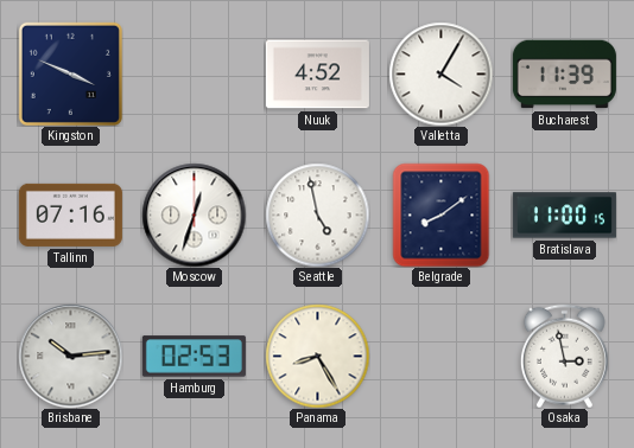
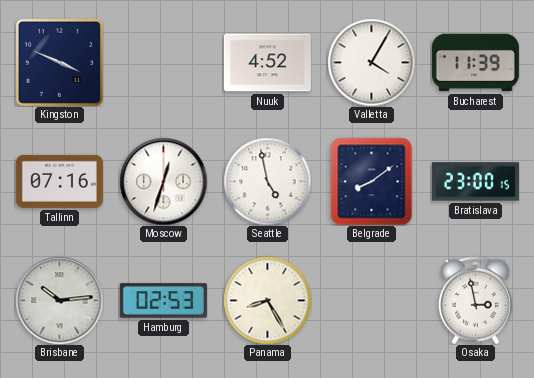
Bratislava: 11:00 -> 23:00
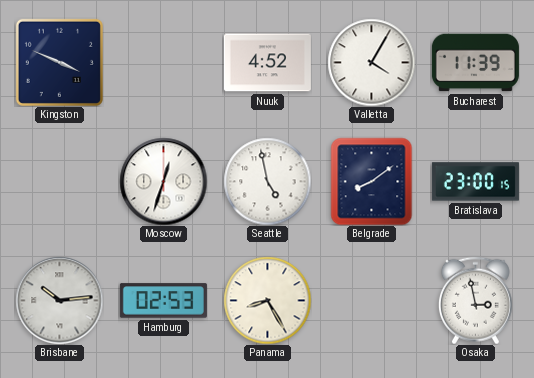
Tallinn: 07:16 -> none
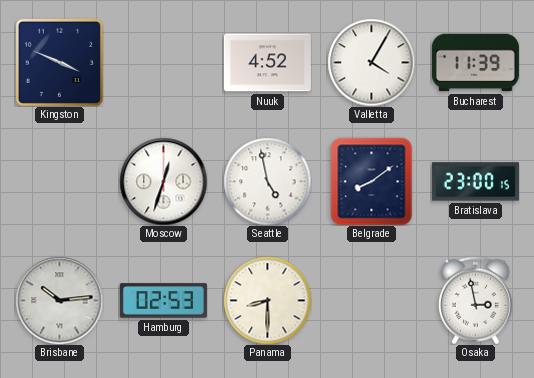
Panama: 8:25 -> 8:30
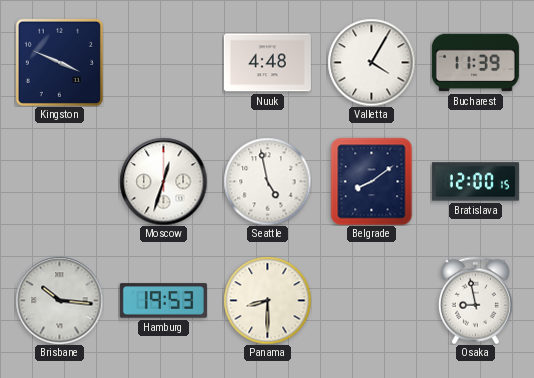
Nuuk: 4:52 -> 4:48
Bratislava: 23:00 -> 12:00
Brisbane: 10:14 -> 10:16
Hamburg: 02:53 -> 19:53
Osaka: 2:58 -> 8:58
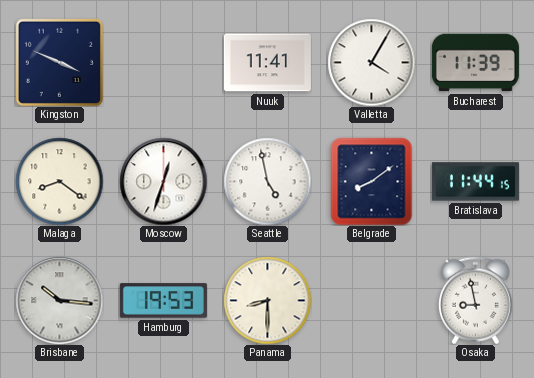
Nuuk: 4:48 -> 11:41
Malaga: none -> 8:21
Bratislava: 12:00 -> 11:44
